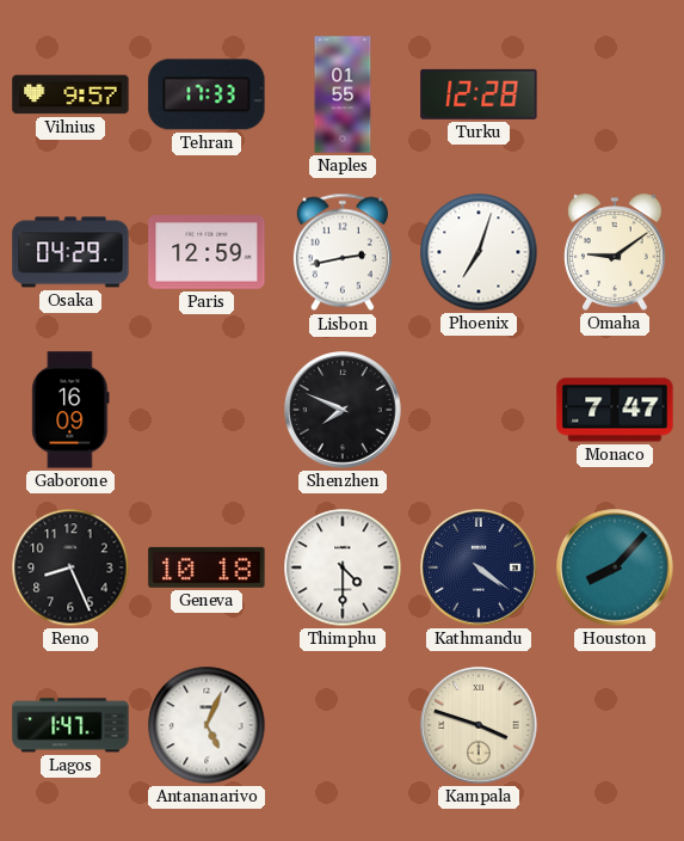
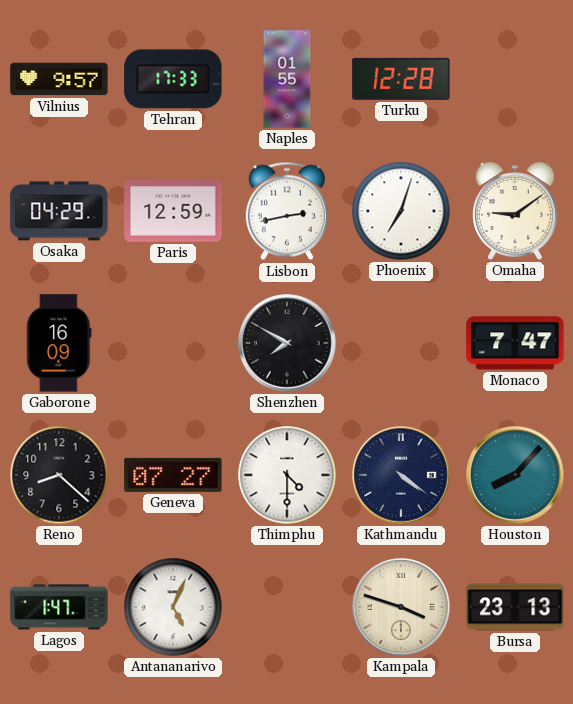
Shenzhen: 7:49 -> 7:50
Reno: 8:26 -> 8:22
Geneva: 10:18 -> 07:27
Bursa: none -> 23:13
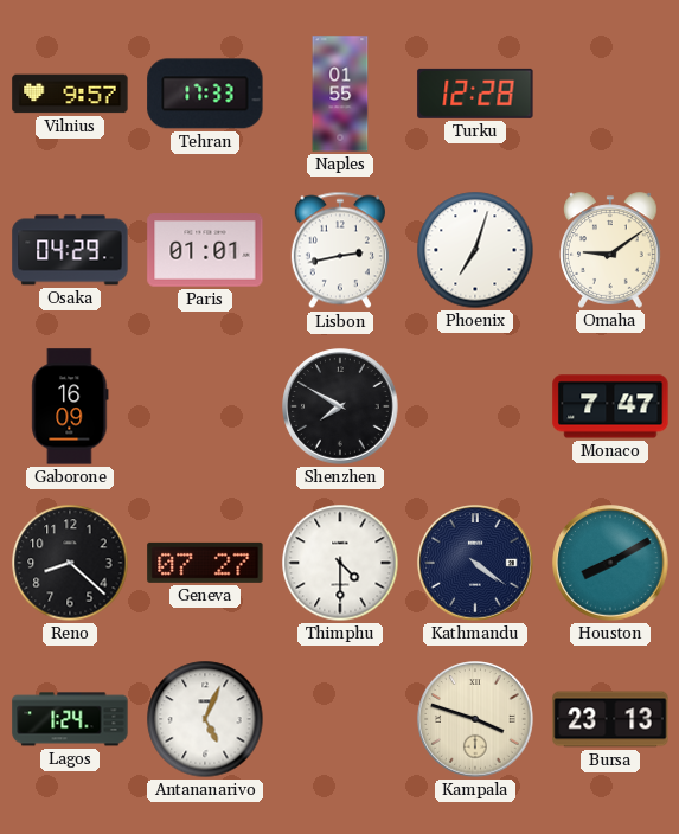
Paris: 12:59 -> 01:01
Houston: 8:07 -> 8:10
Lagos: 1:47 -> 1:24
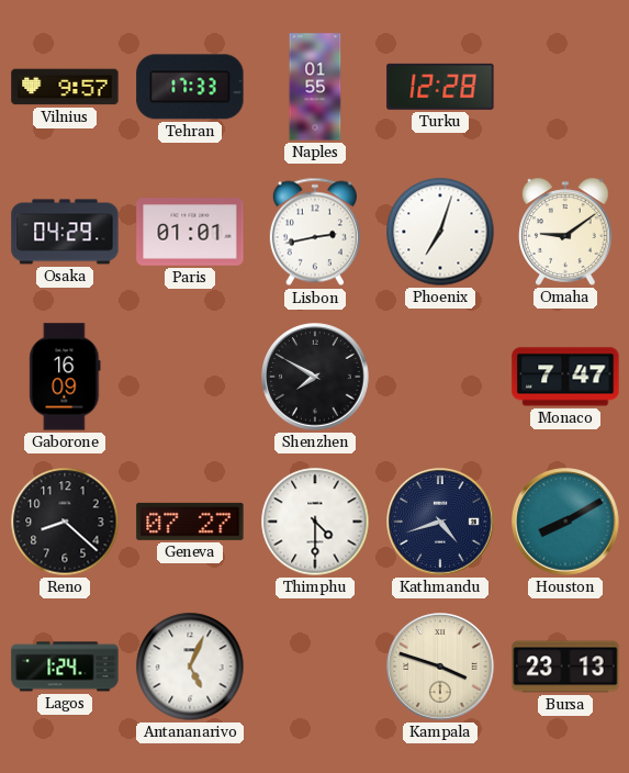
Kathmandu: 4:21 -> 4:42
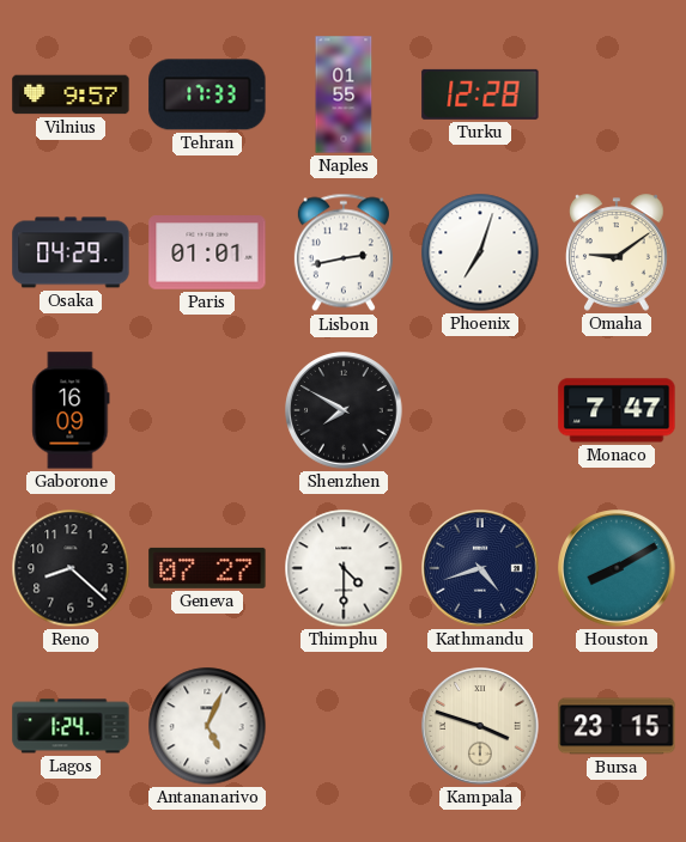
Bursa: 23:13 -> 23:15
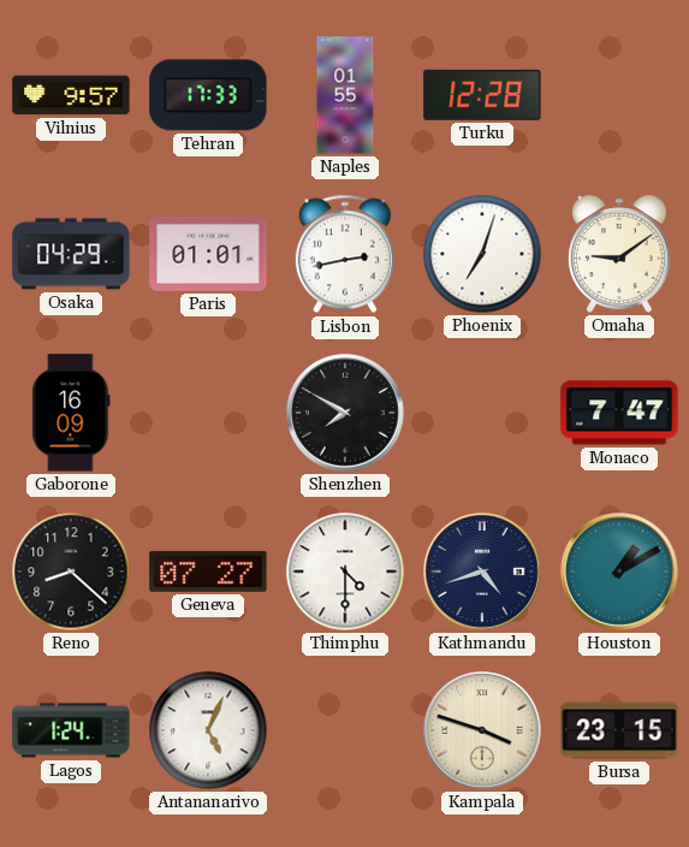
Houston: 8:10 -> 1:10
